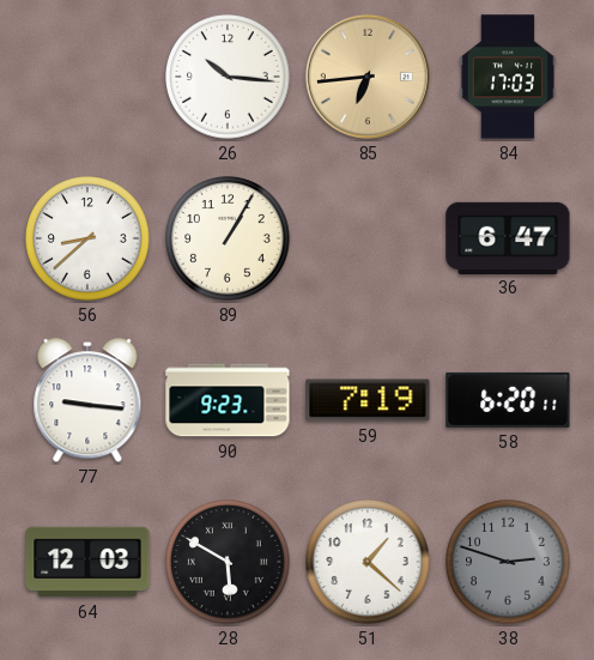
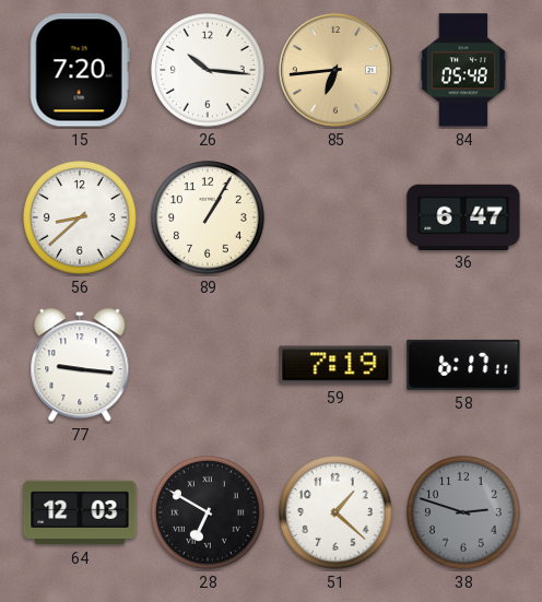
15: none -> 7:20
84: 17:03 -> 05:48
90: 9:23 -> none
58: 6:20 -> 6:17
28: 5:50 -> 6:50
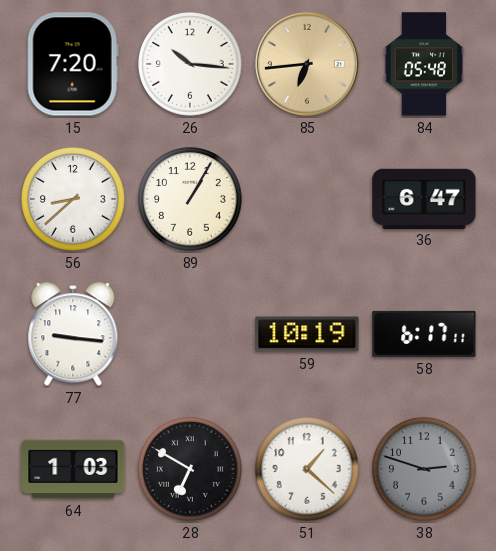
59: 7:19 -> 10:19
64: 12:03 -> 1:03
